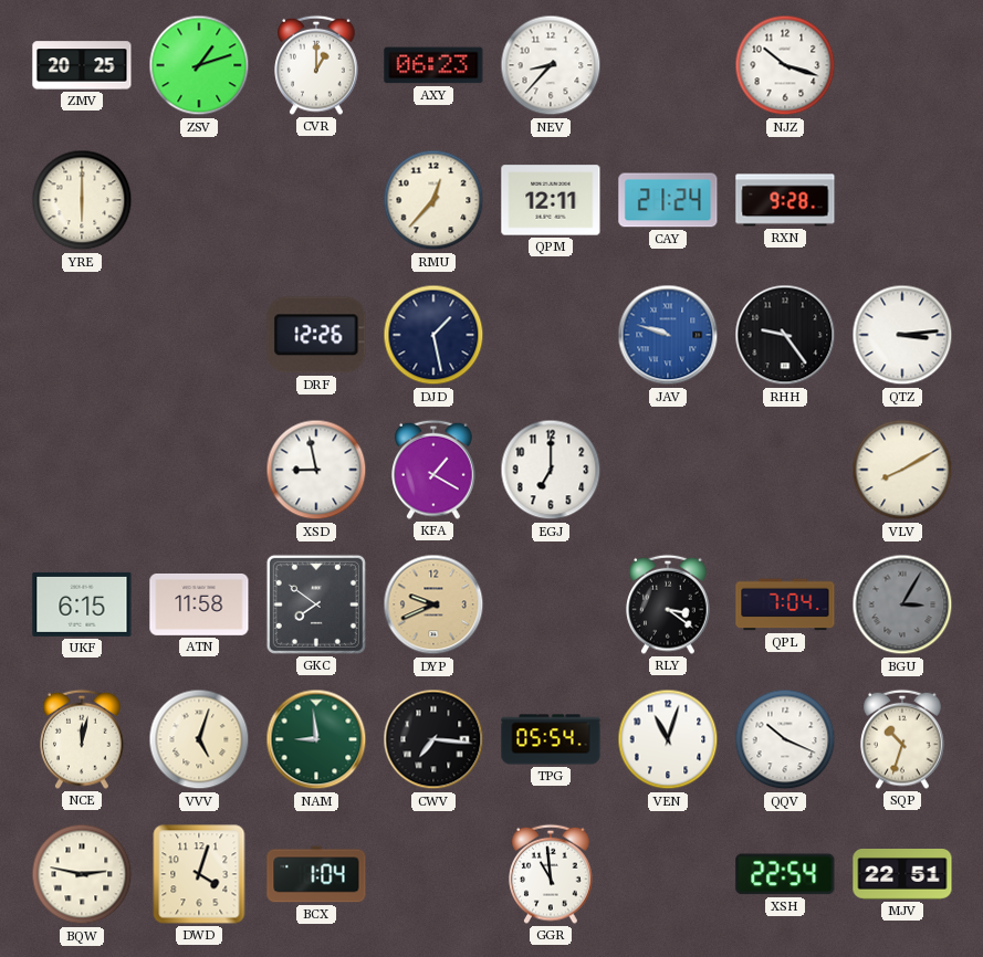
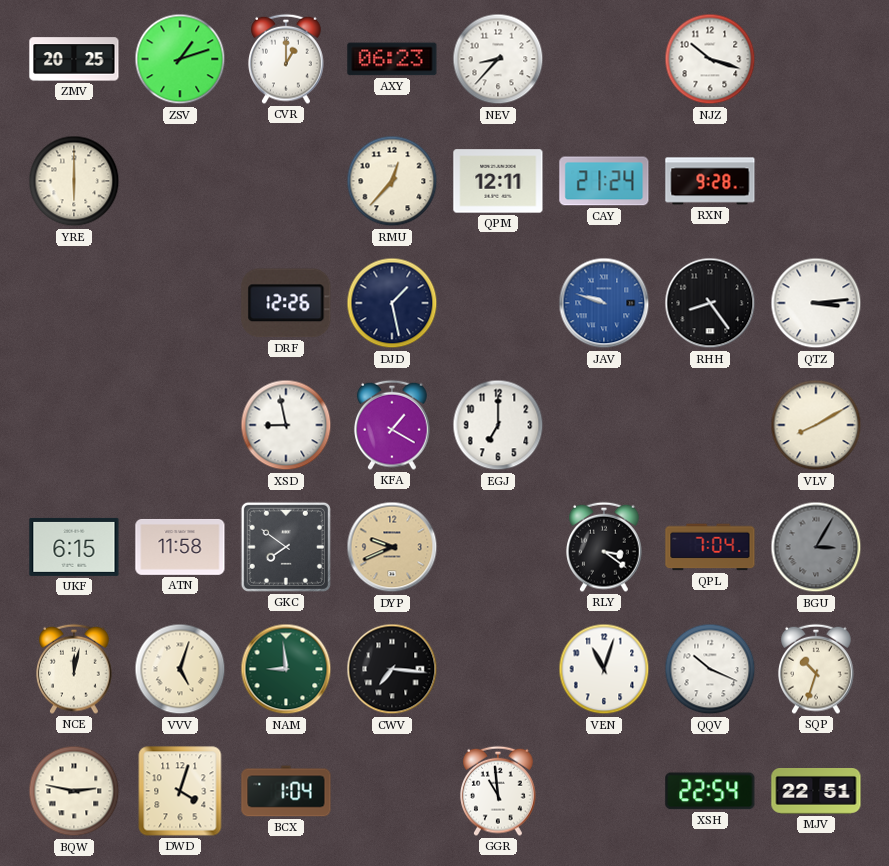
RHH: 9:24 -> 8:24
TPG: 05:54 -> none
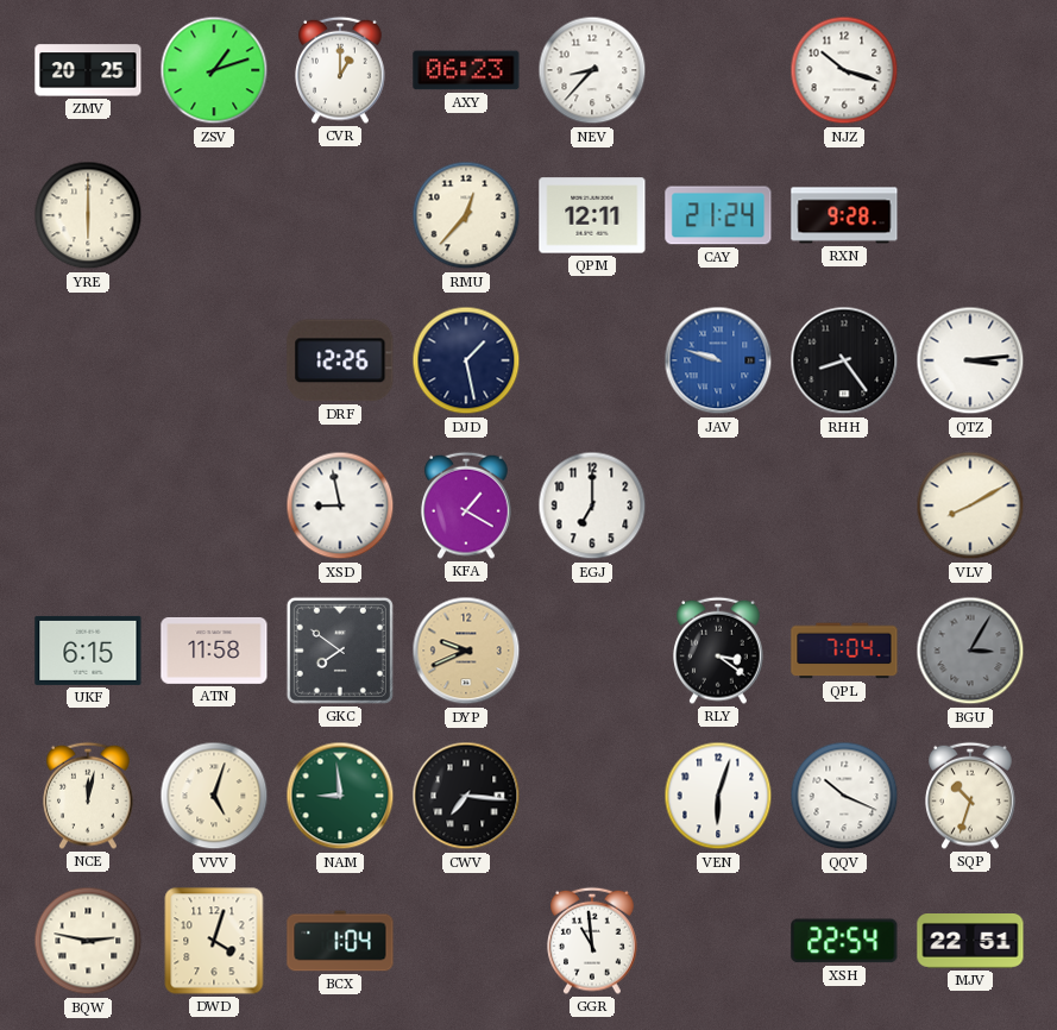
VEN: 11:03 -> 6:03
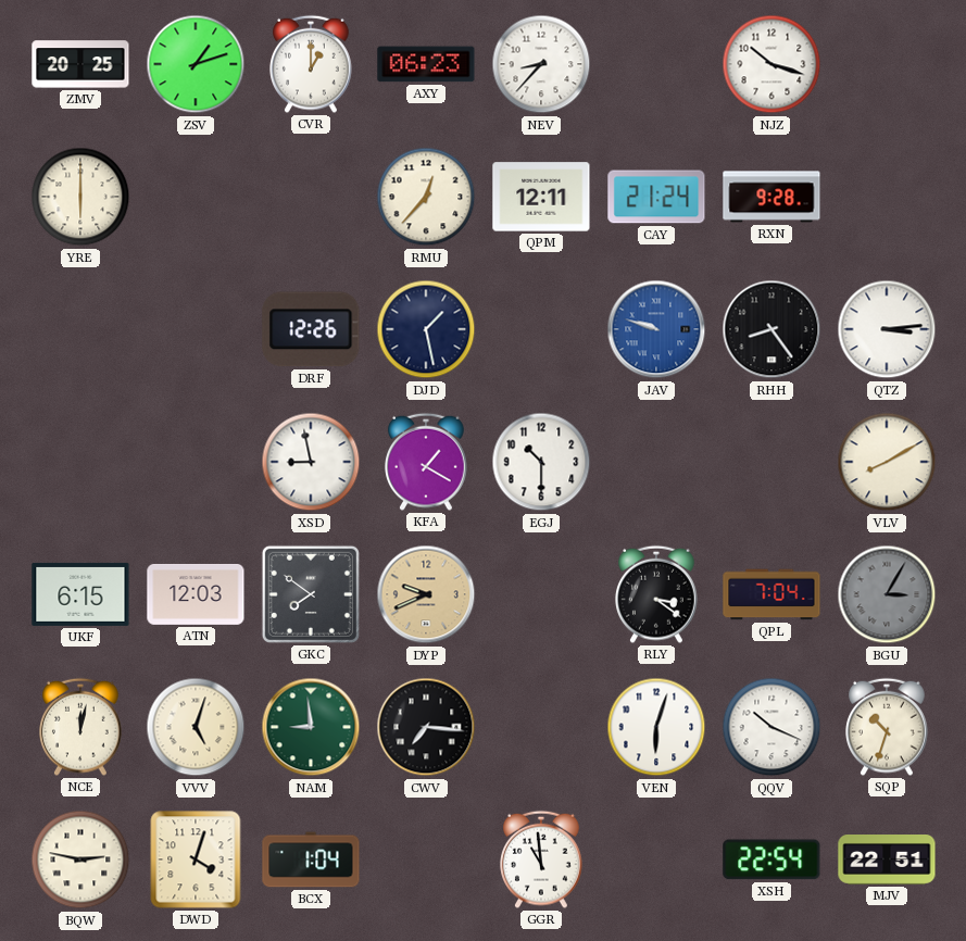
EGJ: 7:00 -> 10:30
ATN: 11:58 -> 12:03
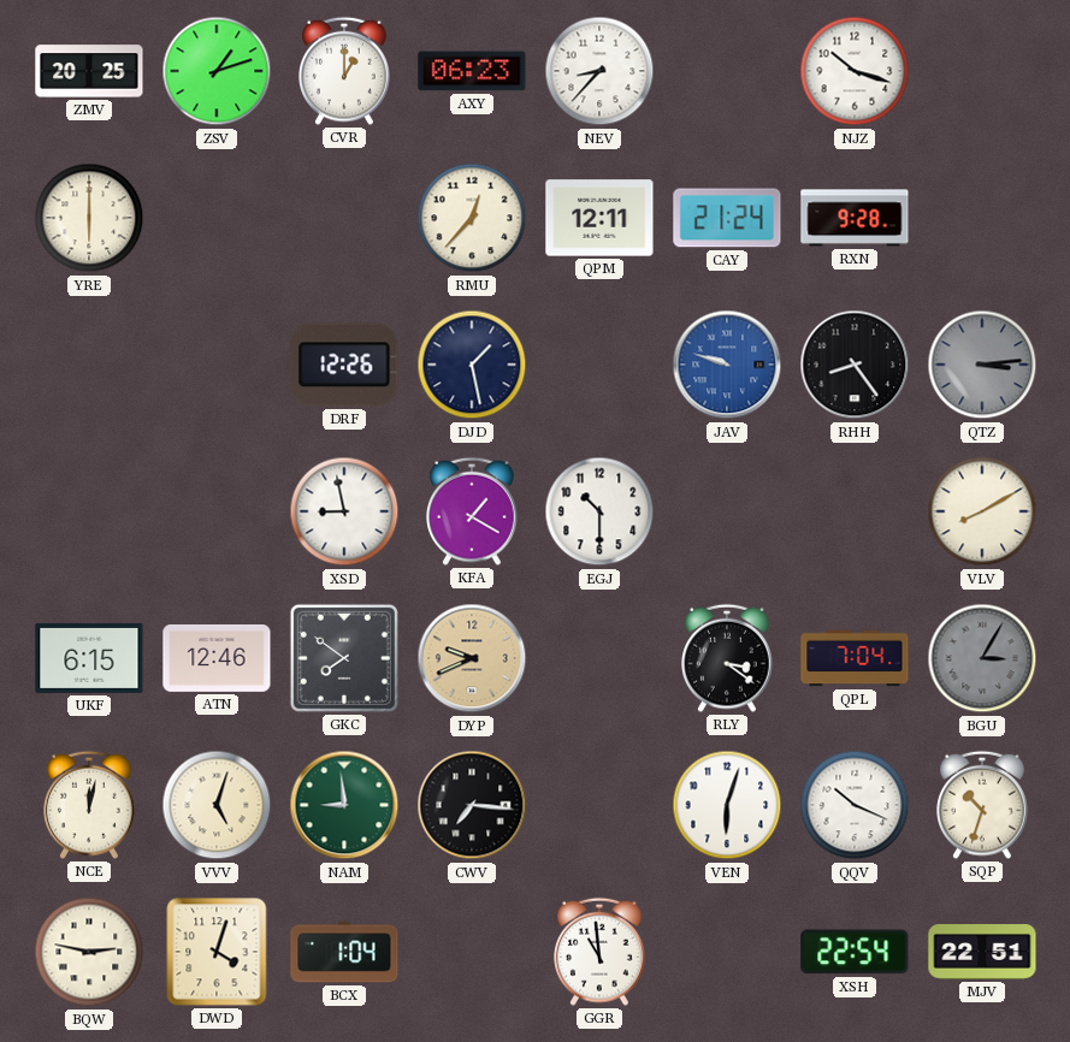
QTZ dial: white -> grey
ATN: 12:03 -> 12:46
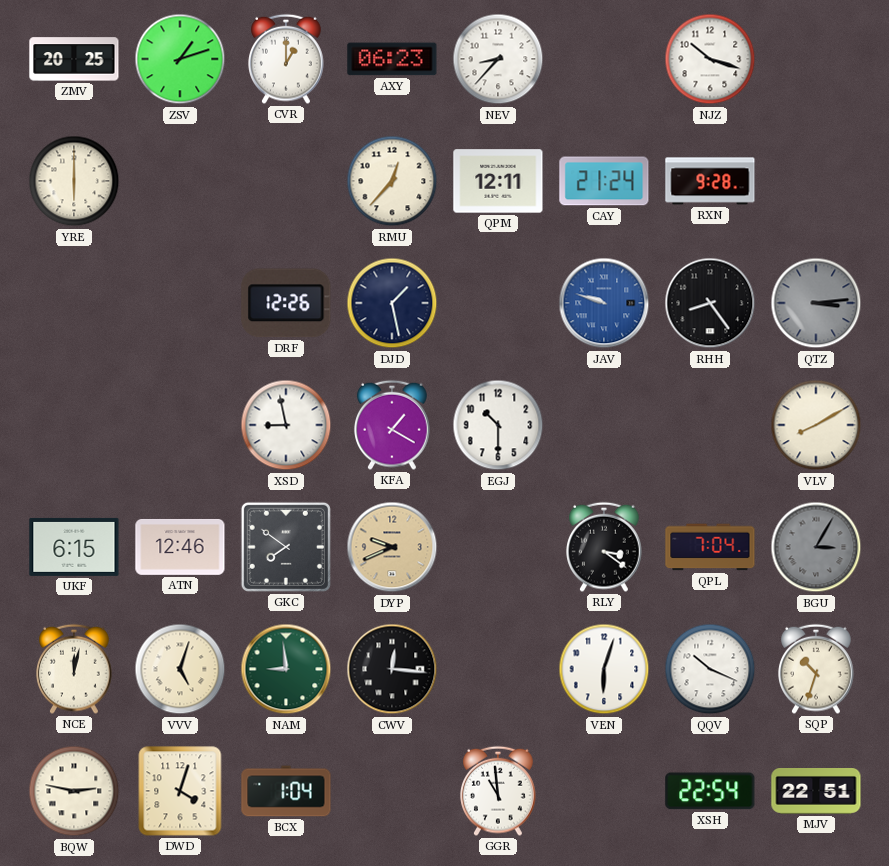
CWV: 7:16 -> 12:16
